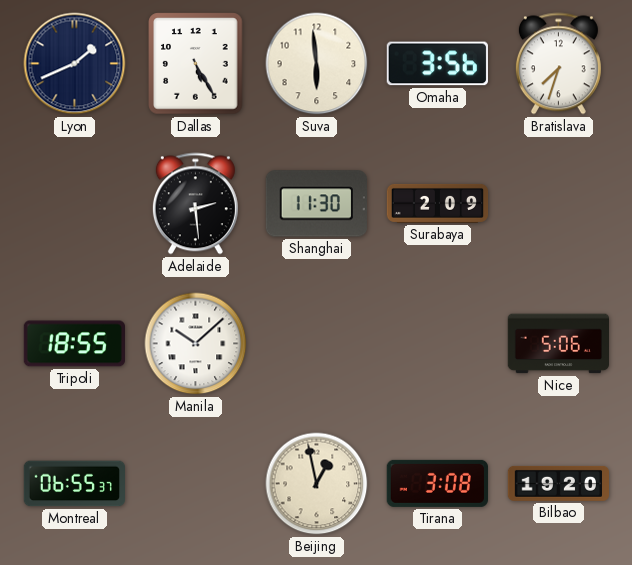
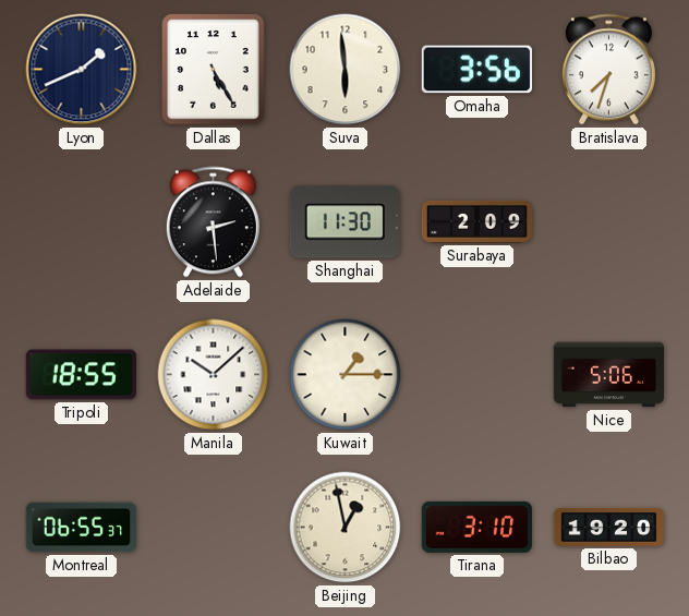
Kuwait: none -> 1:15
Tirana: 3:08 -> 3:10
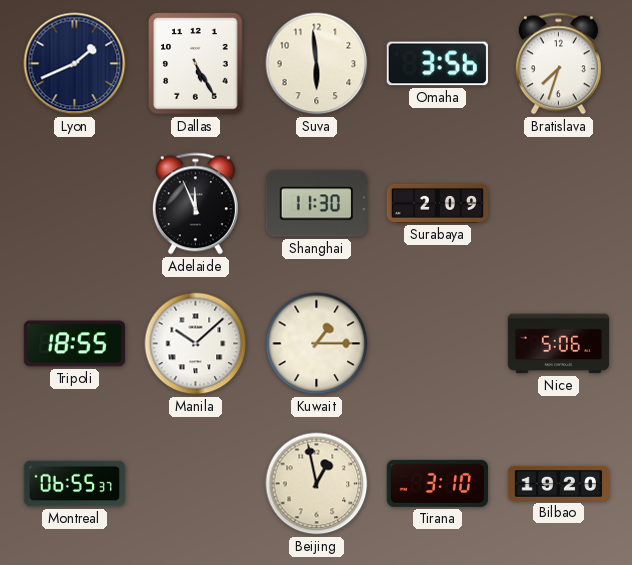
Adelaide: 2:29 -> 11:56
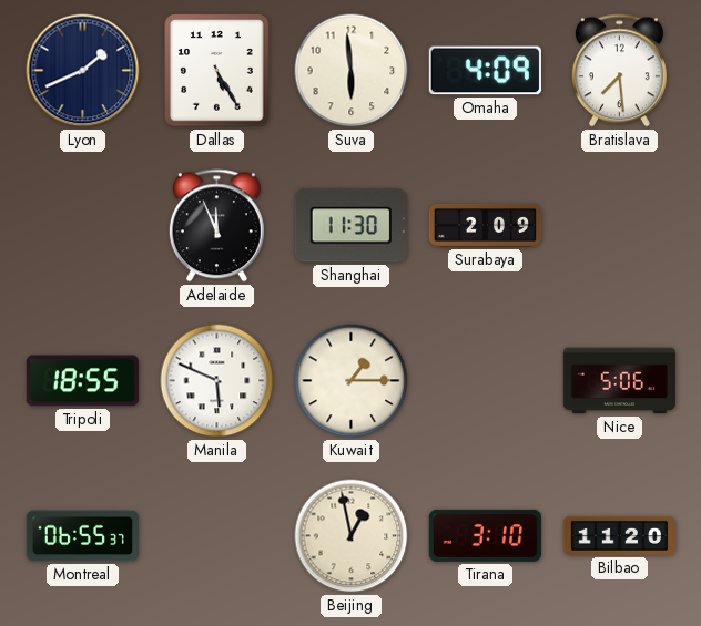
Omaha: 3:56 -> 4:09
Bratislava: 7:33 -> 7:29
Manila: 10:08 -> 5:49
Bilbao: 19:20 -> 11:20
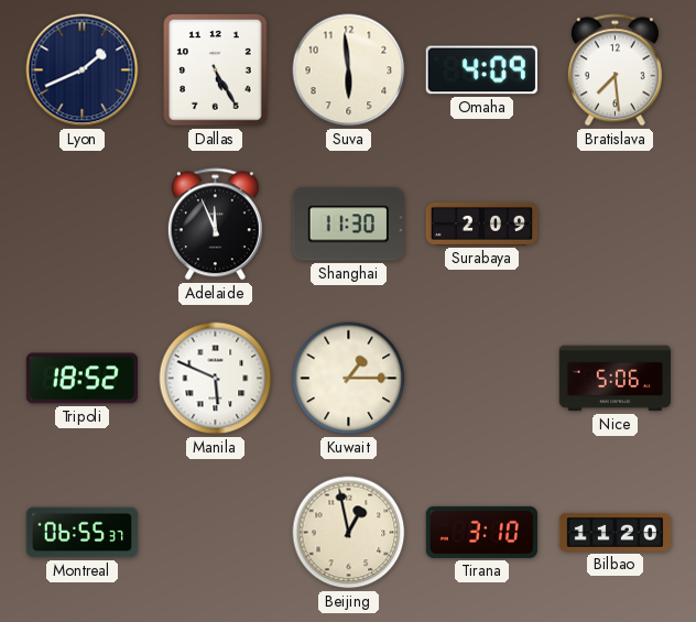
Tripoli: 18:55 -> 18:52
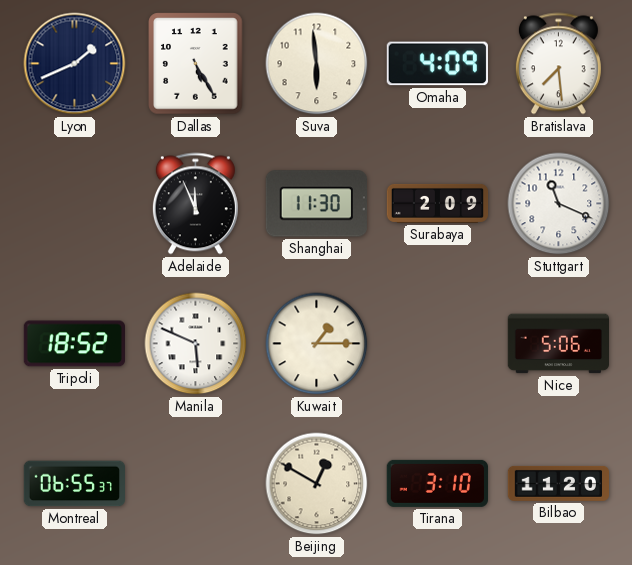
Stuttgart: none -> 11:19
Beijing: 12:58 -> 12:50
